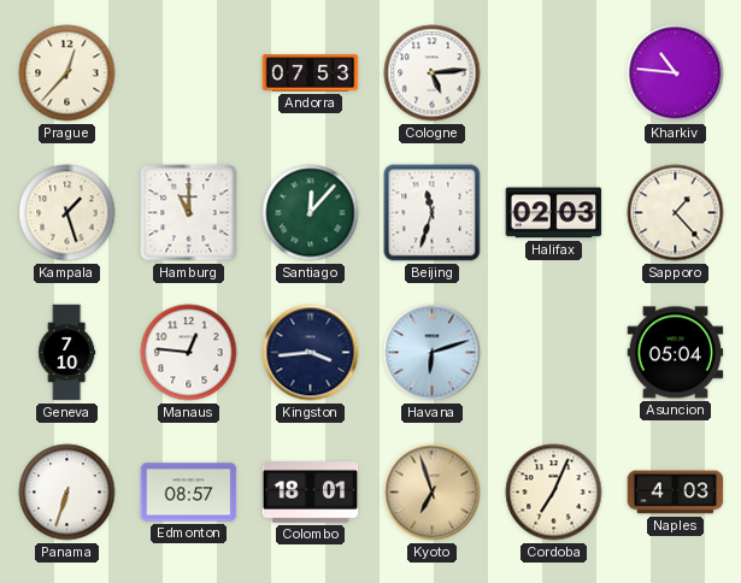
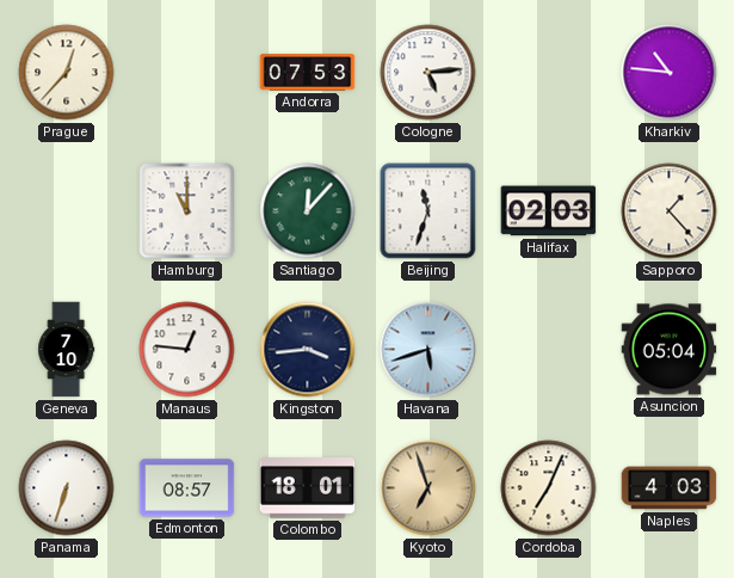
Kampala: 1:27 -> none
Havana: 6:12 -> 5:42
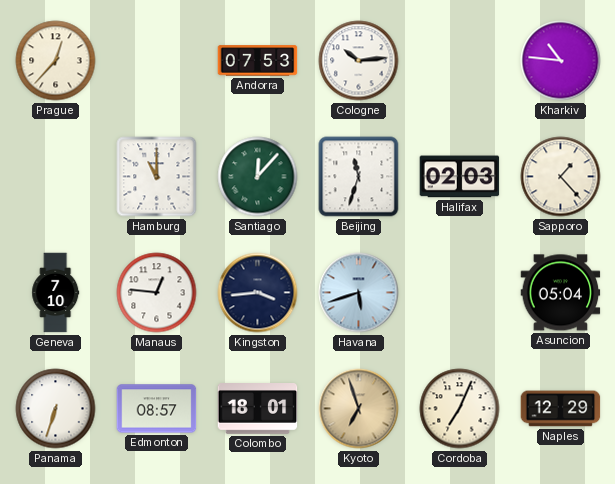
Cologne: 5:14 -> 10:14
Naples: 4:03 -> 12:29
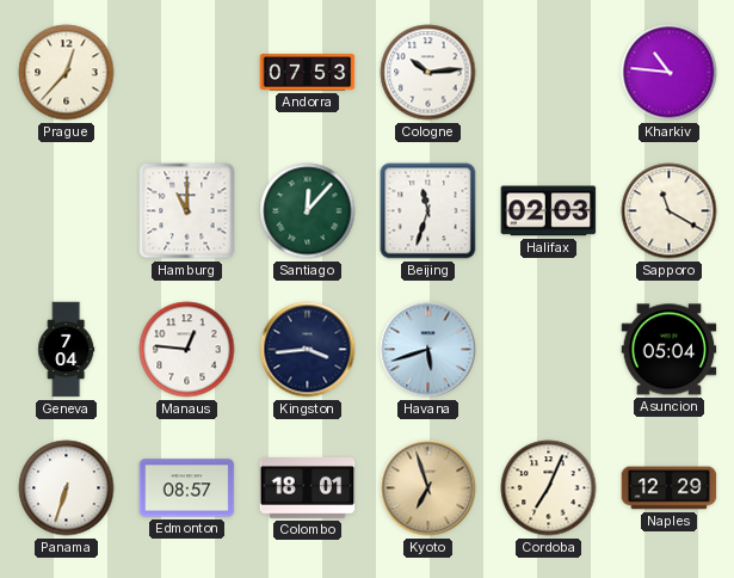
Sapporo: 1:23 -> 11:20
Geneva: 7:10 -> 7:04
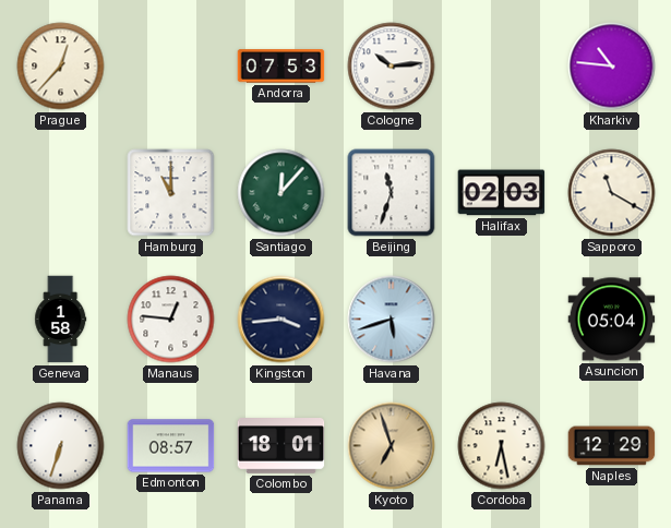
Geneva: 7:04 -> 1:58
Cordoba: 7:04 -> 6:28
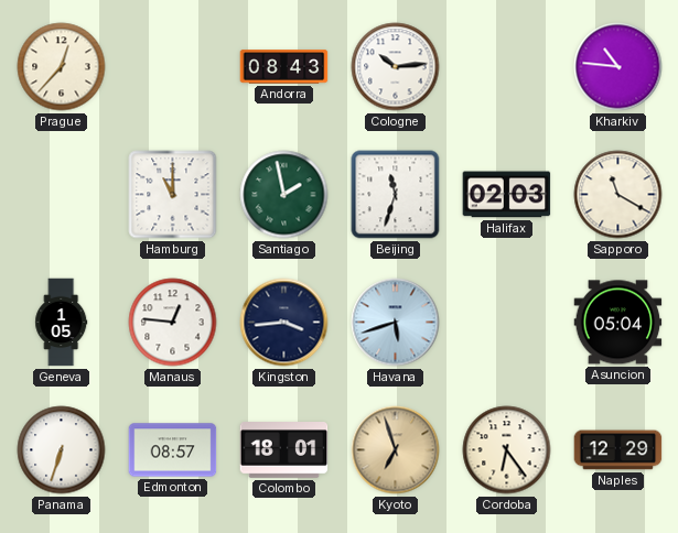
Andorra: 07:53 -> 08:43
Santiago: 12:07 -> 1:58
Geneva: 1:58 -> 1:05
Cordoba: 6:28 -> 6:24
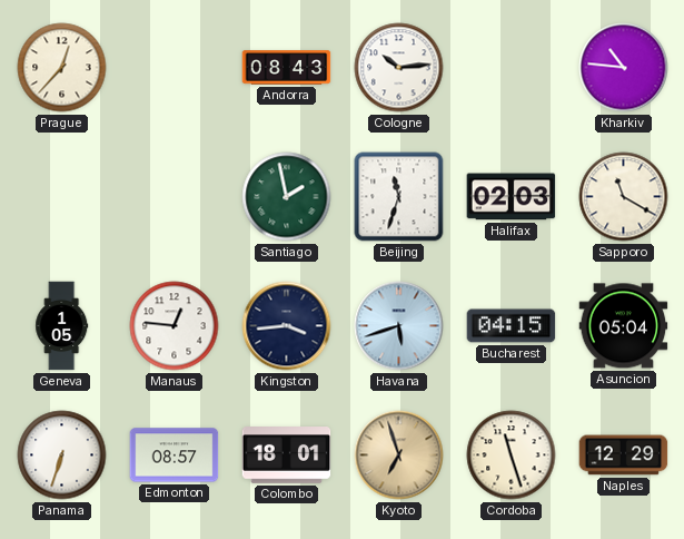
Hamburg: 11:00 -> none
Bucharest: none -> 04:15
Cordoba: 6:24 -> 11:27
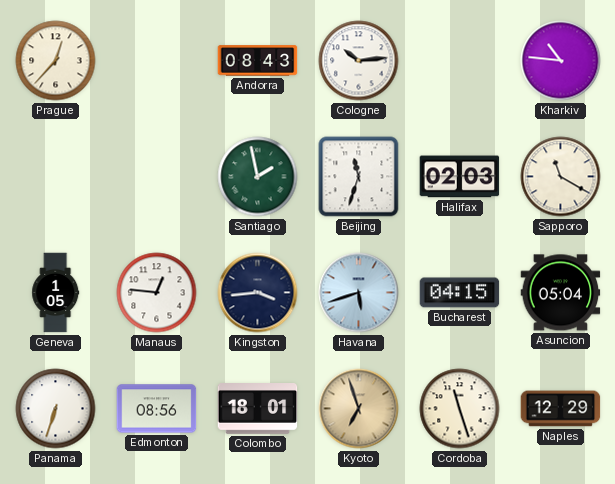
Edmonton: 08:57 -> 08:56
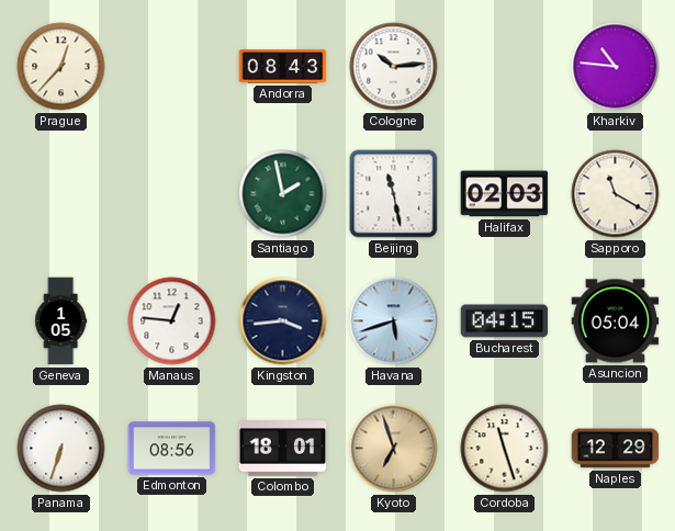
Beijing: 11:33 -> 11:28
